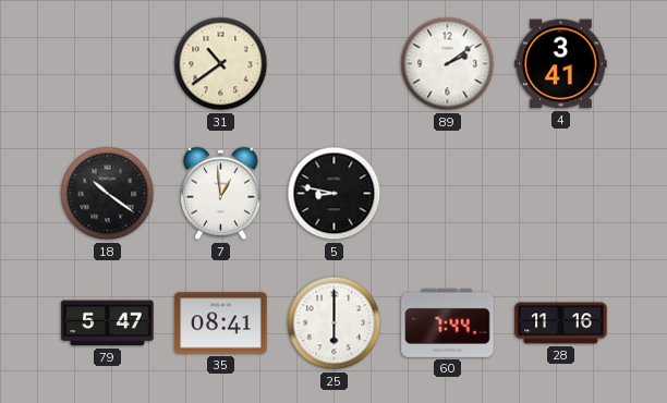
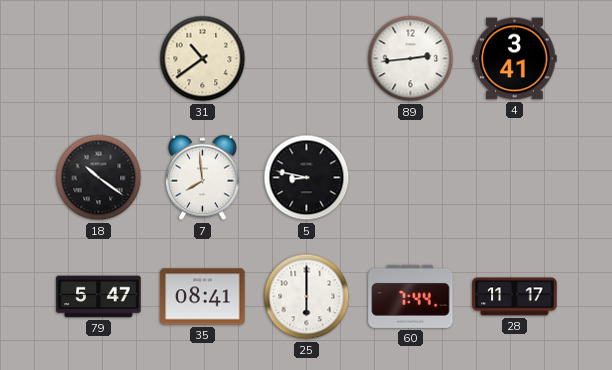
89: 2:09 -> 2:44
7: 12:59 -> 7:59
28: 11:16 -> 11:17
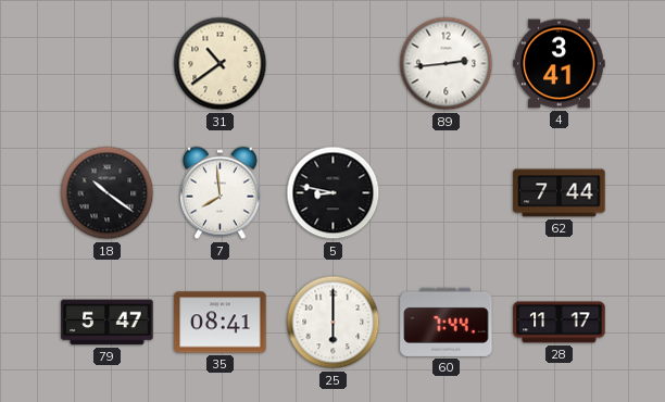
62: none -> 7:44
